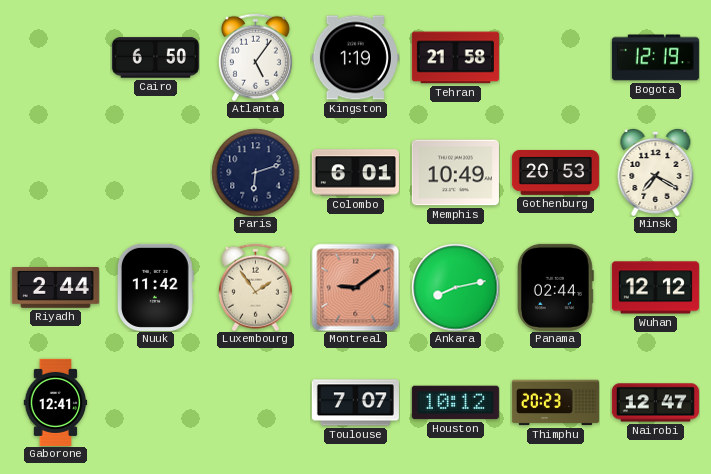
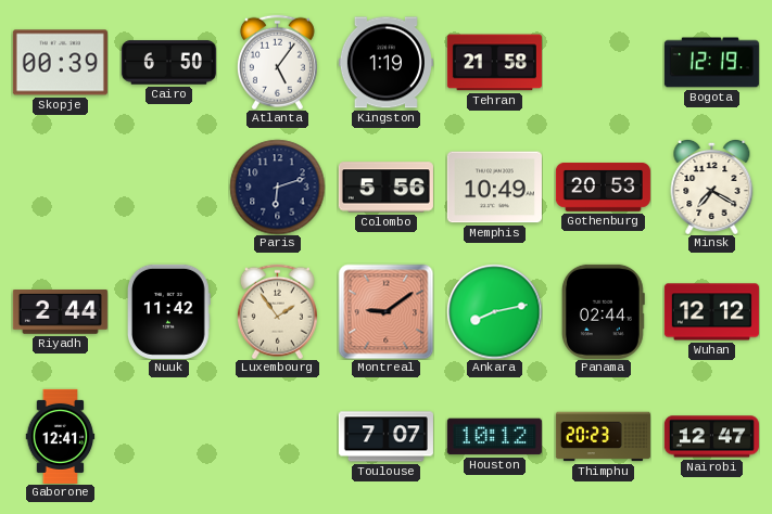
Skopje: none -> 00:39
Colombo: 6:01 -> 5:56
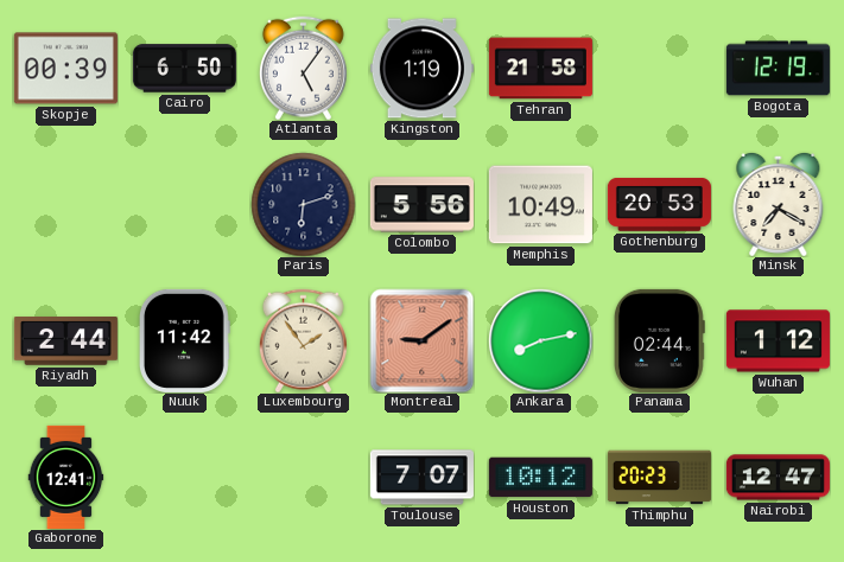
Wuhan: 12:12 -> 1:12
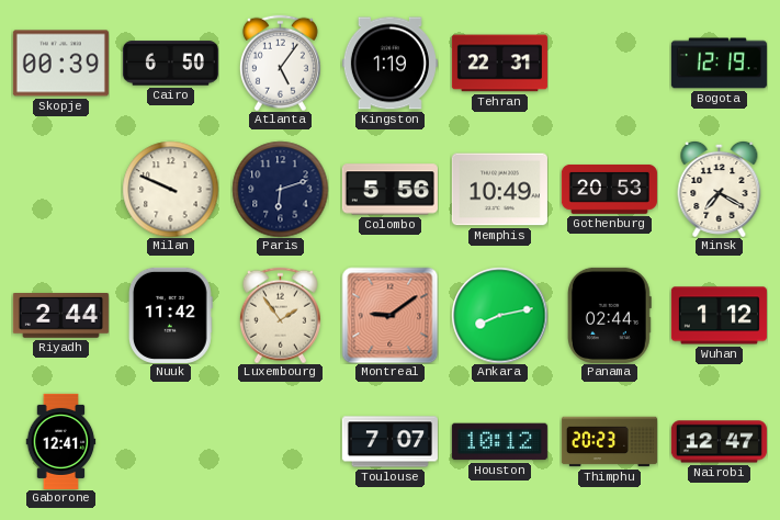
Tehran: 21:58 -> 22:31
Milan: none -> 9:49
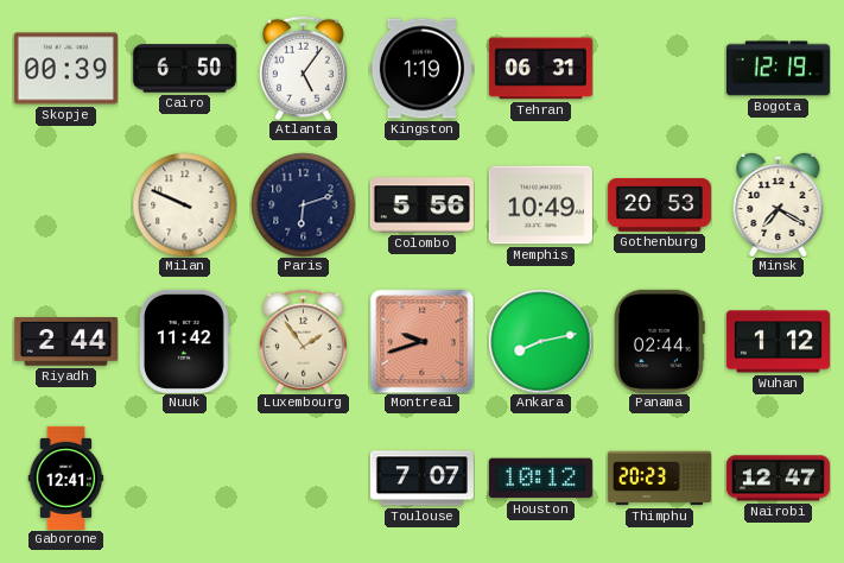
Tehran: 22:31 -> 06:31
Montreal: 9:09 -> 9:42
